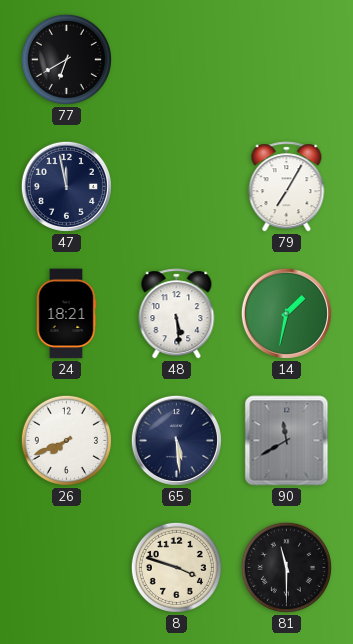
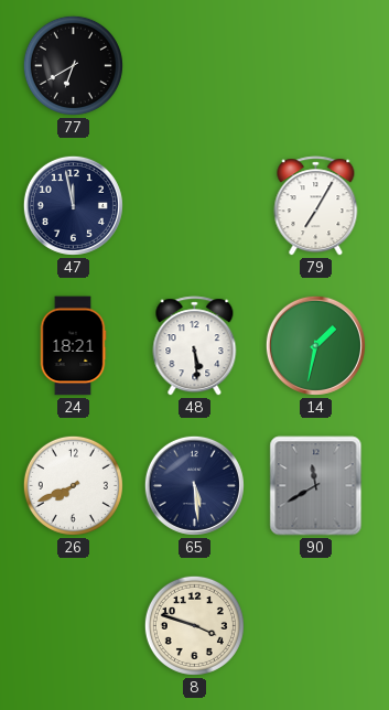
81: 11:30 -> none
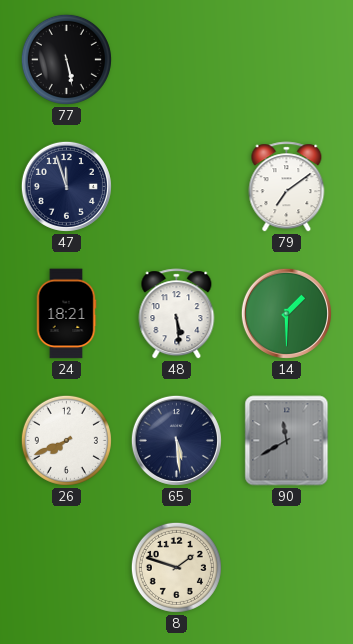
77: 6:40 -> 5:28
47: 11:58 -> 11:57
79: 7:05 -> 7:09
14: 1:32 -> 1:30
8: 3:48 -> 1:48
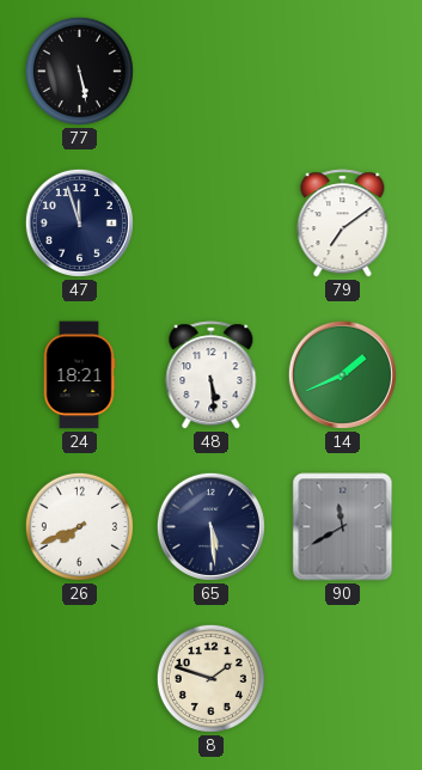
14: 1:30 -> 1:41
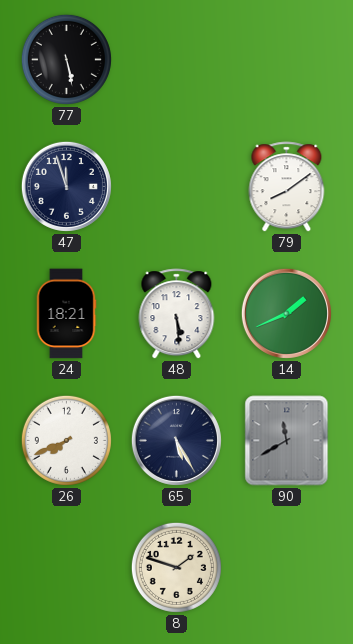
79: 7:09 -> 8:09
65: 5:29 -> 5:25
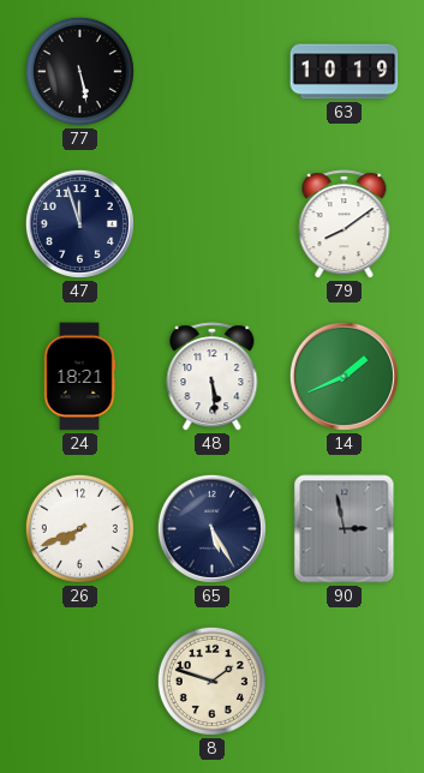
63: none -> 10:19
90: 11:40 -> 2:58
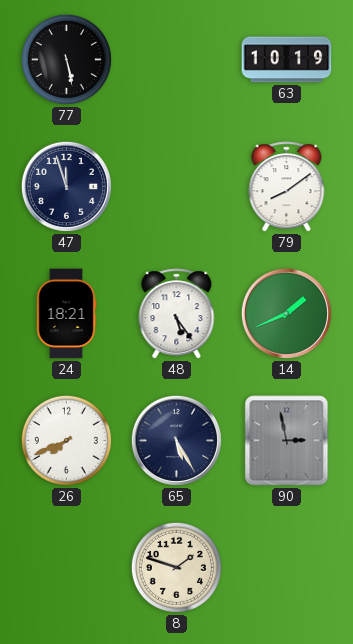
48: 5:29 -> 5:24
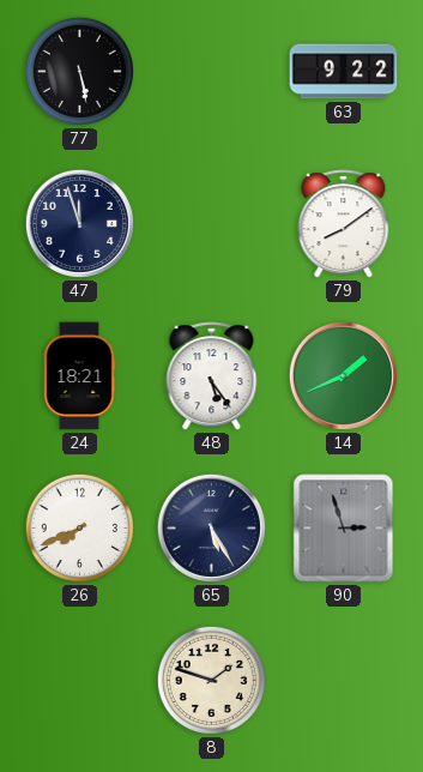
63: 10:19 -> 9:22
90: 2:58 -> 2:57
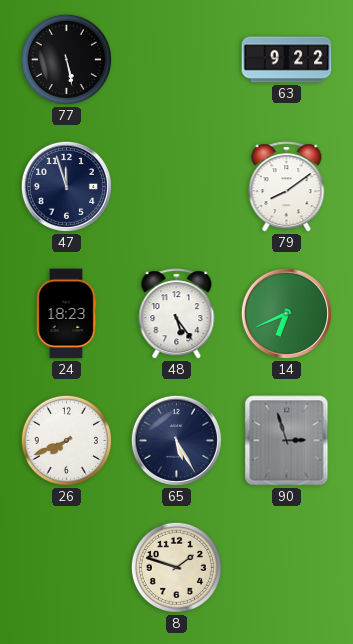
24: 18:21 -> 18:23
14: 1:41 -> 6:41
